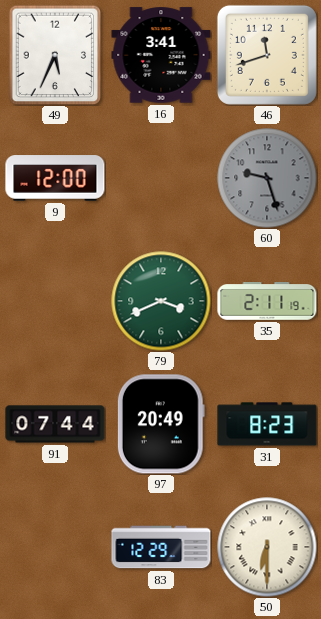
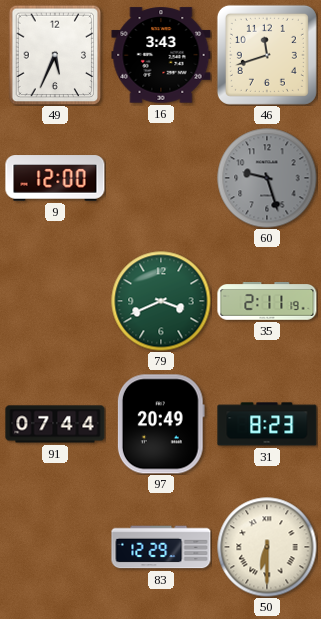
16: 3:41 -> 3:43
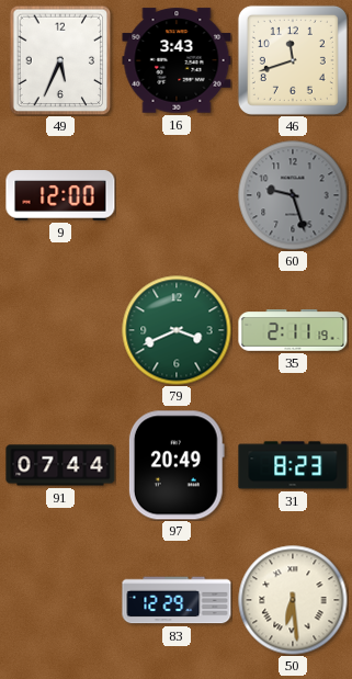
50: 6:30 -> 6:29
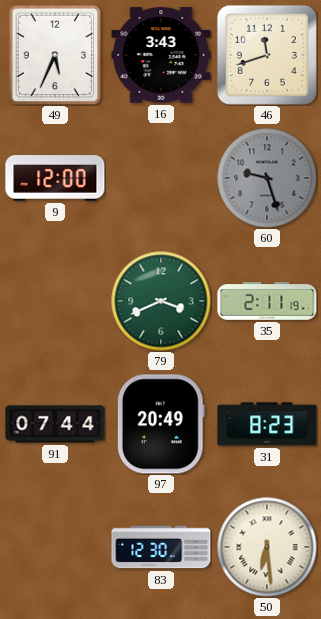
83: 12:29 -> 12:30
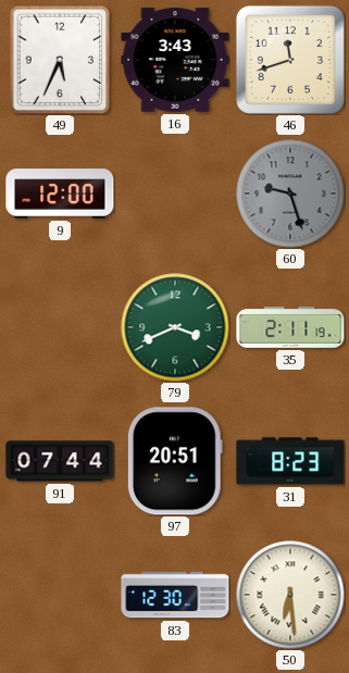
97: 20:49 -> 20:51
